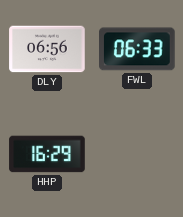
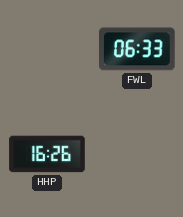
DLY: 06:56 -> none
HHP: 16:29 -> 16:26
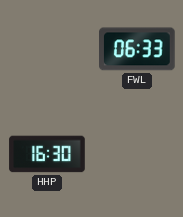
HHP: 16:26 -> 16:30
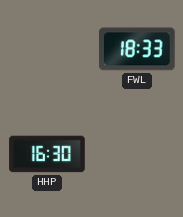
FWL: 06:33 -> 18:33
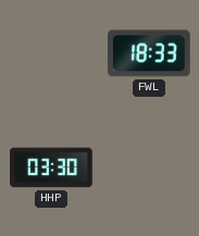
HHP: 16:30 -> 03:30
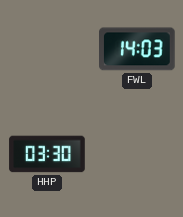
FWL: 18:33 -> 14:03
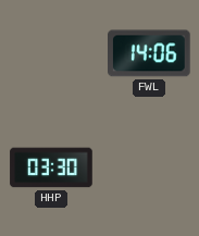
FWL: 14:03 -> 14:06
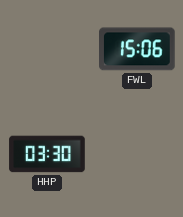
FWL: 14:06 -> 15:06
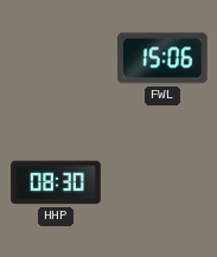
HHP: 03:30 -> 08:30
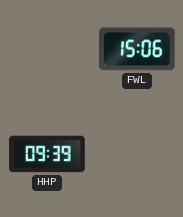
HHP: 08:30 -> 09:39
